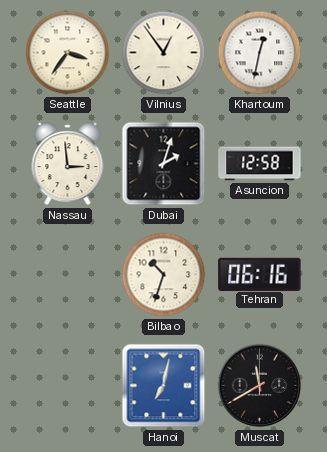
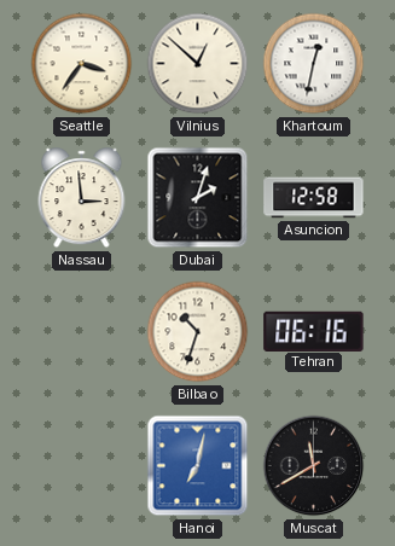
Vilnius: 12:54 -> 12:52
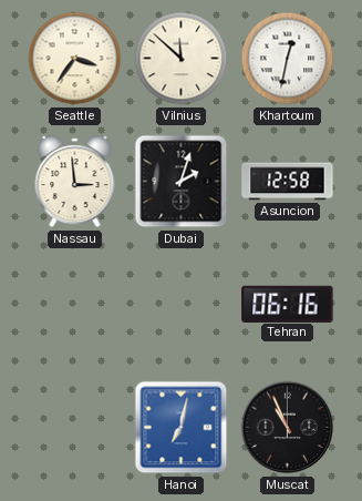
Vilnius: 12:52 -> 11:52
Bilbao: 10:33 -> none
Muscat: 11:40 -> 10:56
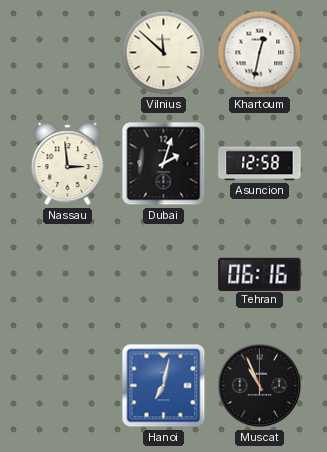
Seattle: 3:36 -> none
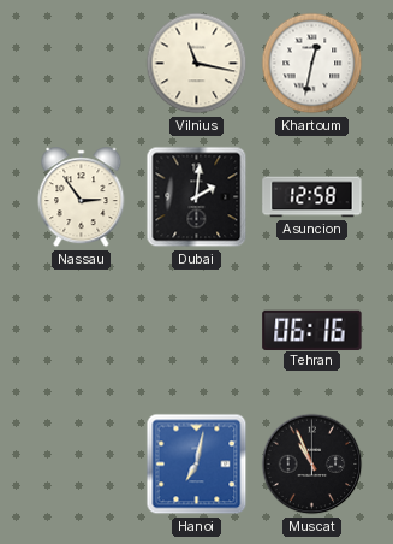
Vilnius: 11:52 -> 11:17
Nassau: 2:59 -> 2:54
Dubai: 2:03 -> 2:01
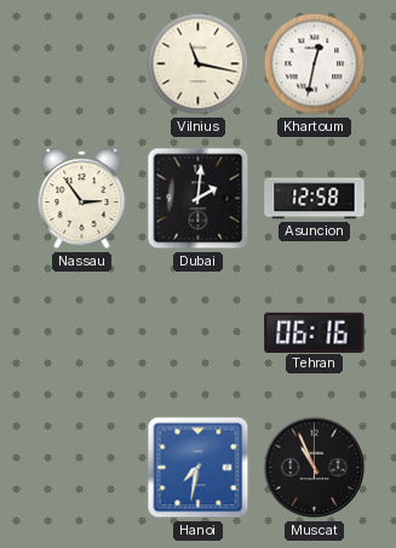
Hanoi: 7:02 -> 7:32
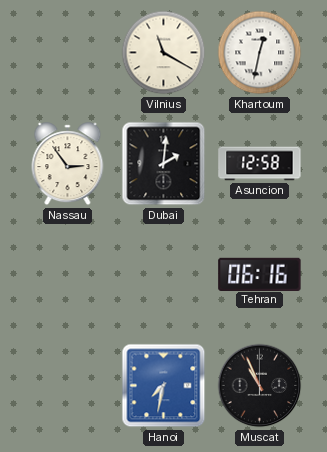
Vilnius: 11:17 -> 11:20
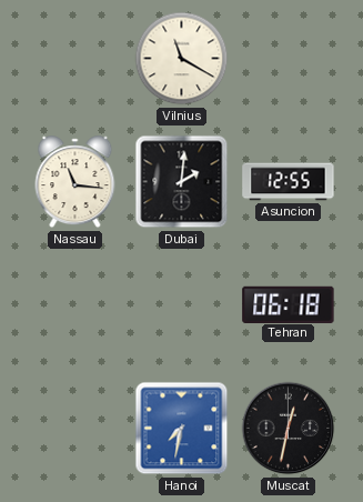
Khartoum: 12:32 -> none
Nassau: 2:54 -> 11:16
Asuncion: 12:58 -> 12:55
Tehran: 06:16 -> 06:18
Muscat: 10:56 -> 12:32
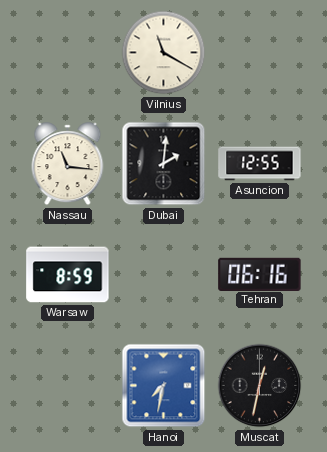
Warsaw: none -> 8:59
Tehran: 06:18 -> 06:16
